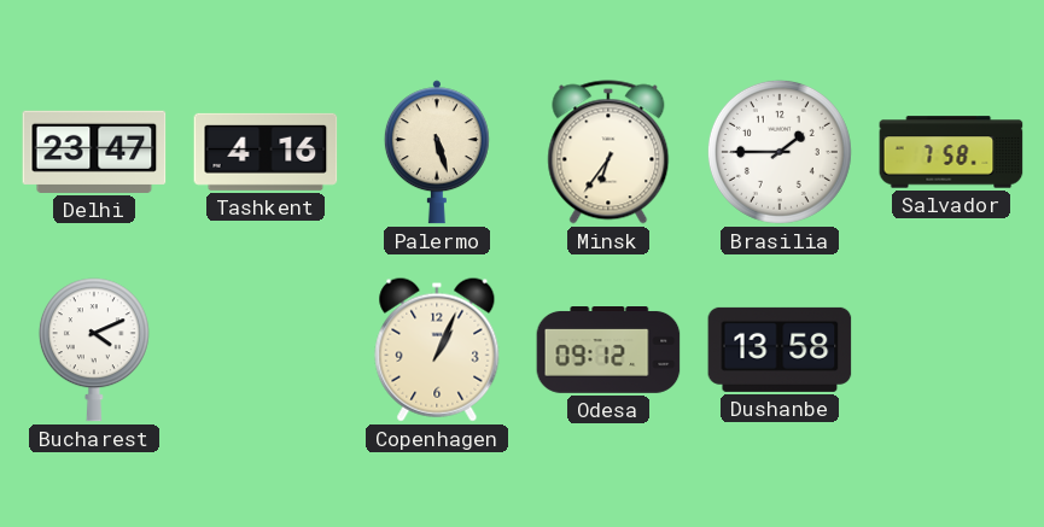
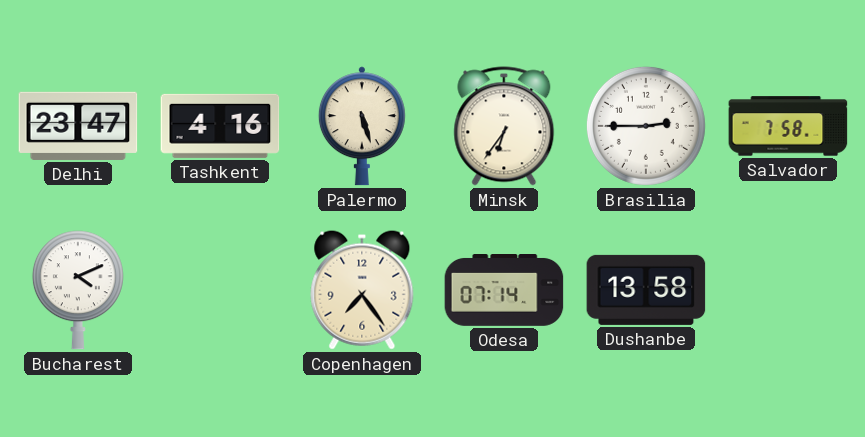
Brasilia: 1:45 -> 2:45
Copenhagen: 1:04 -> 7:24
Odesa: 09:12 -> 07:14
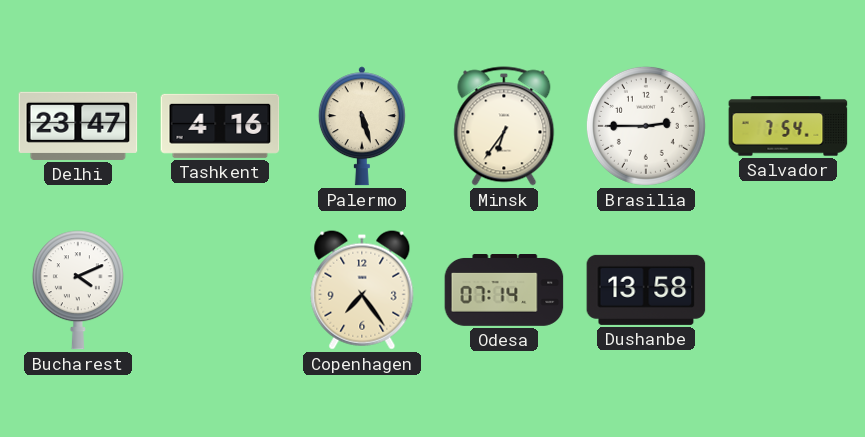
Salvador: 7:58 -> 7:54
